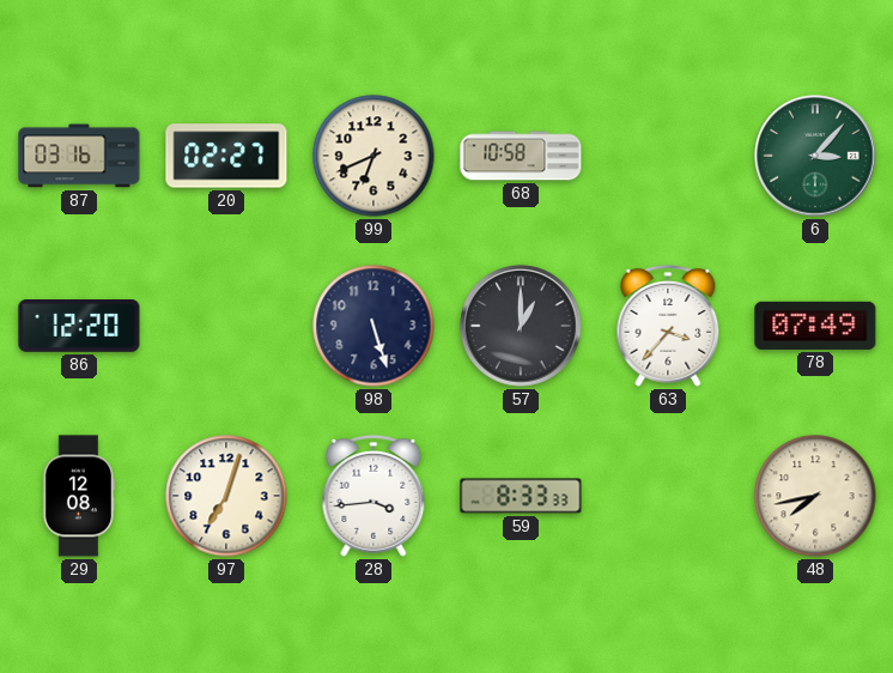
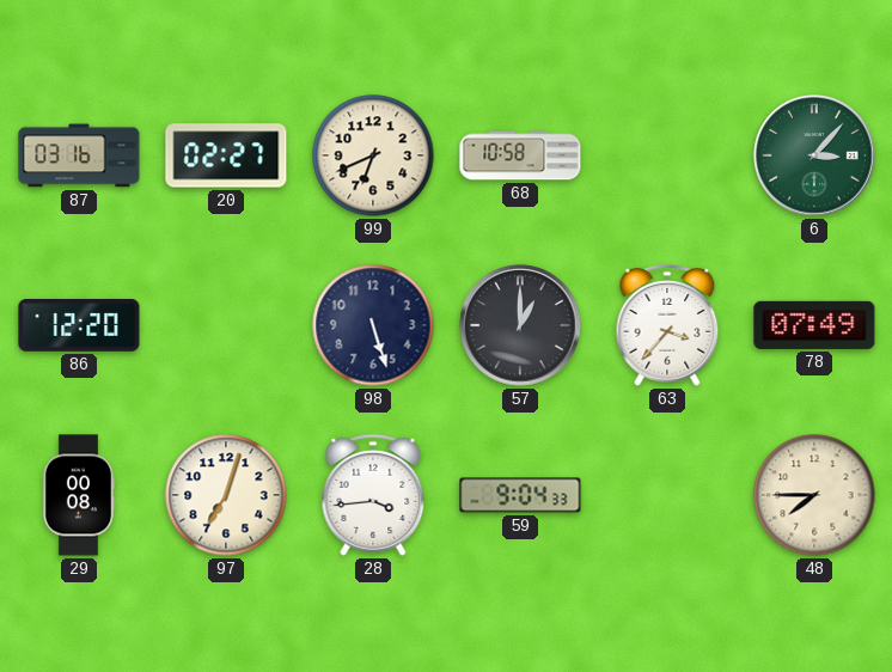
29: 12:08 -> 00:08
59: 8:33 -> 9:04
48: 7:43 -> 7:45
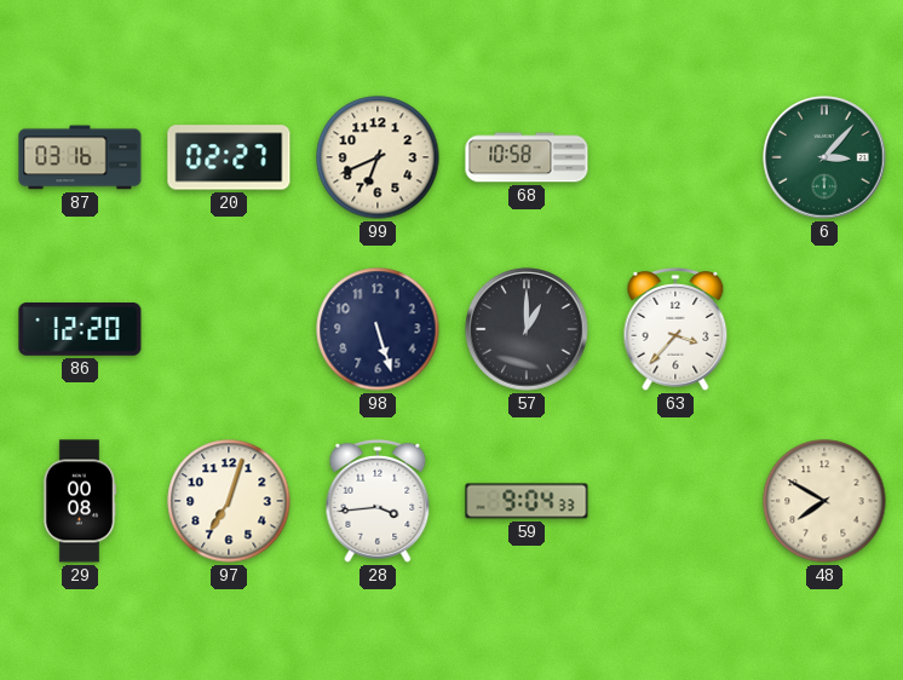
78: 07:49 -> none
48: 7:45 -> 7:50
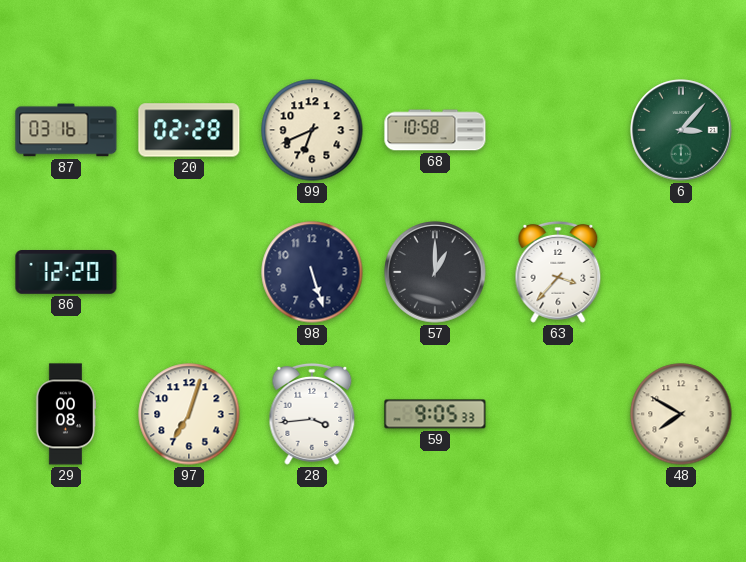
20: 02:27 -> 02:28
59: 9:04 -> 9:05
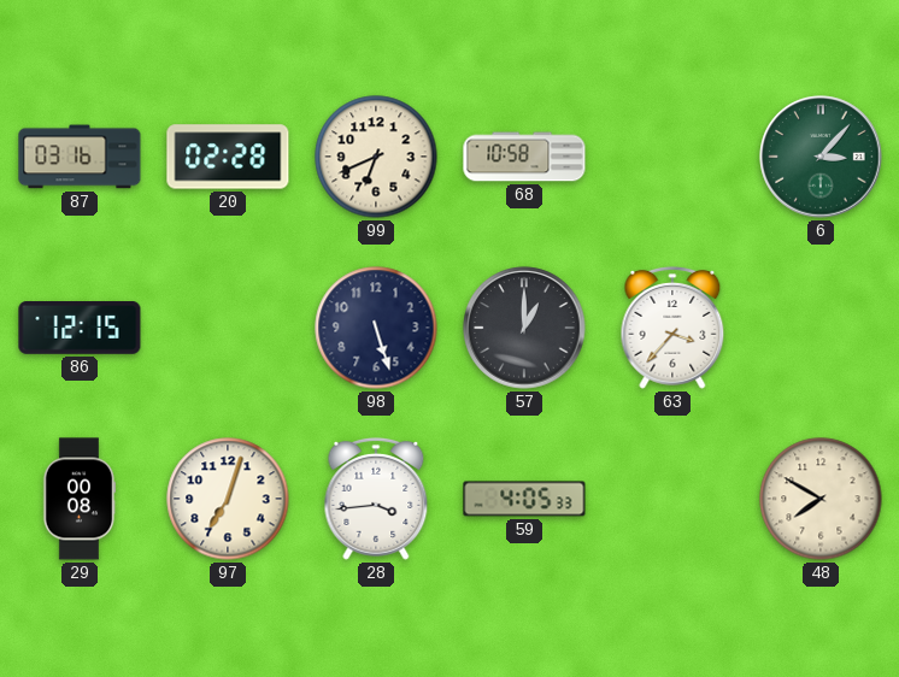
86: 12:20 -> 12:15
59: 9:05 -> 4:05
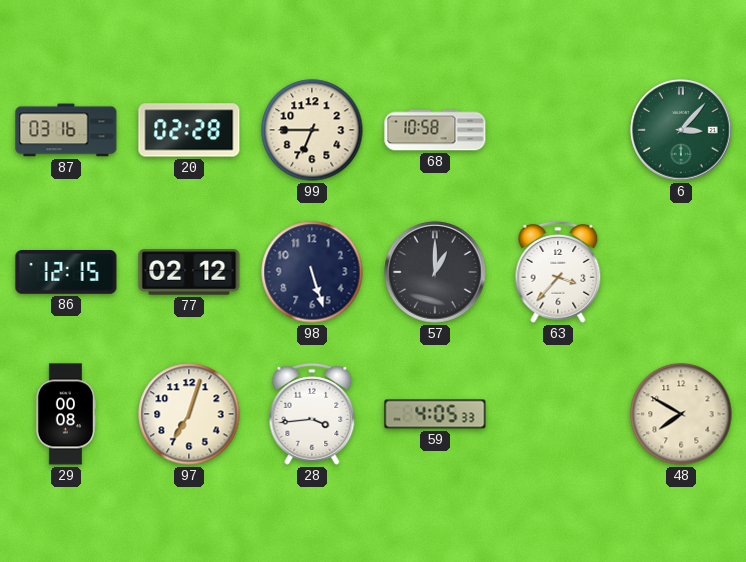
99: 6:41 -> 6:45
77: none -> 02:12
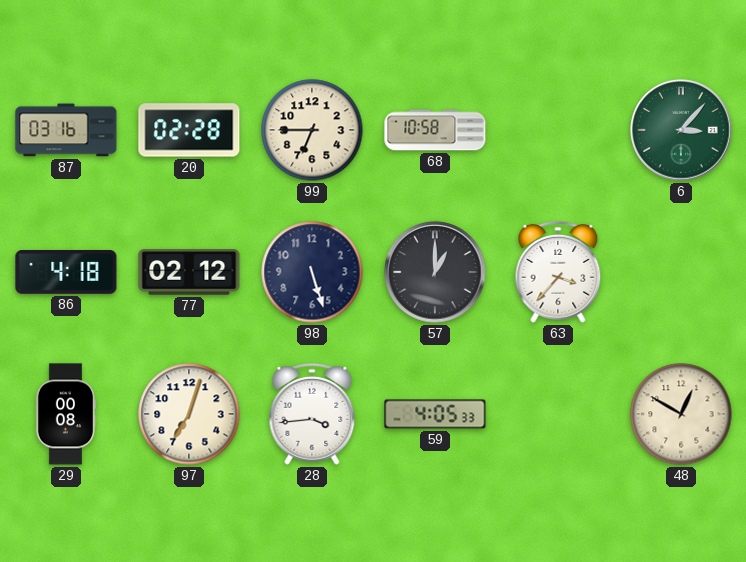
86: 12:15 -> 4:18
48: 7:50 -> 12:50
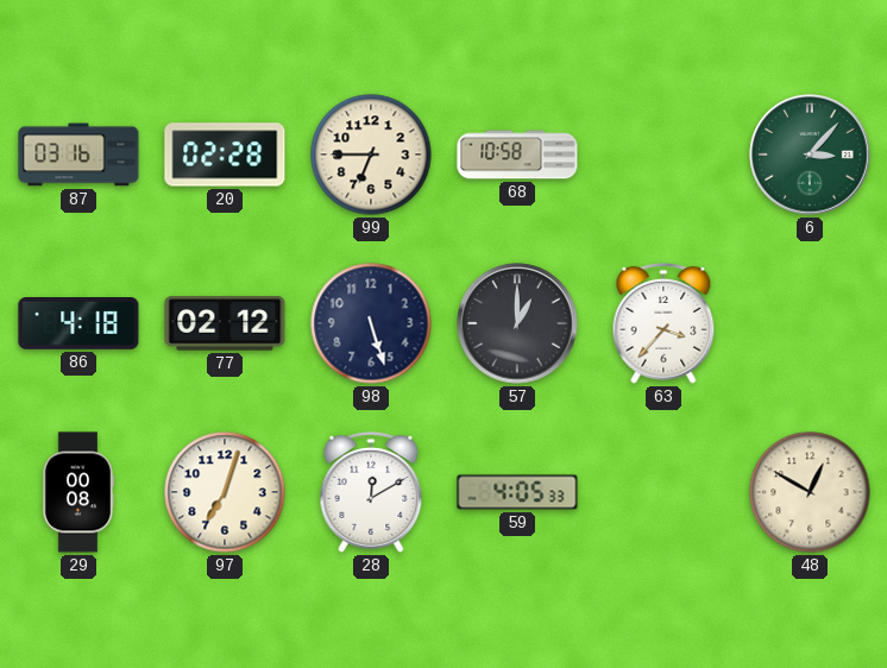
28: 3:44 -> 12:10
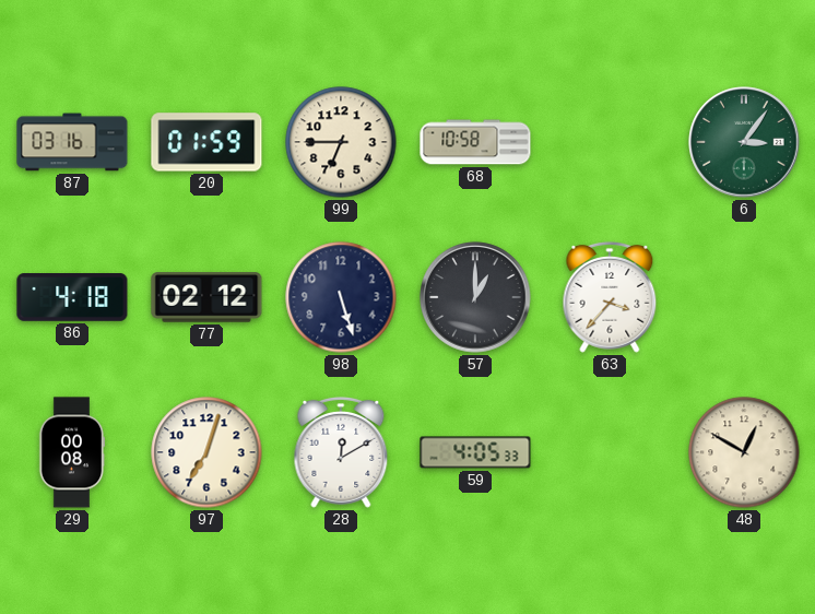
20: 02:28 -> 01:59
6: 3:07 -> 3:06
